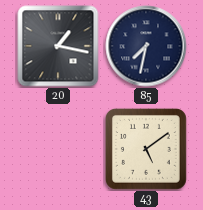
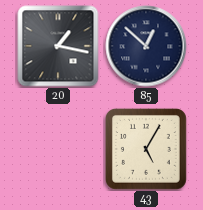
85: 7:32 -> 12:52
43: 5:09 -> 5:05
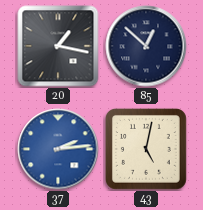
37: none -> 2:14
43: 5:05 -> 5:02
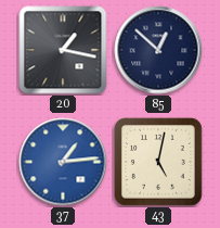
37: 2:14 -> 1:14
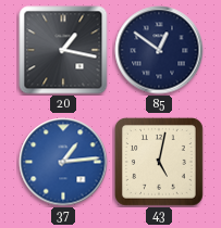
85: 12:52 -> 12:51
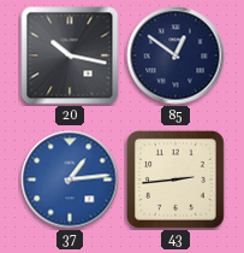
20: 1:17 -> 10:17
43: 5:02 -> 2:44
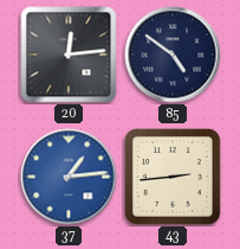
20: 10:17 -> 12:14
85: 12:51 -> 4:51
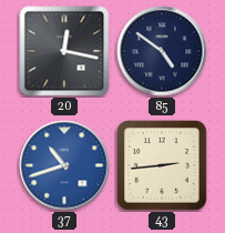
20: 12:14 -> 12:17
37: 1:14 -> 10:42
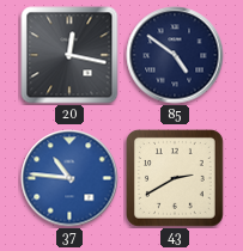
37: 10:42 -> 10:46
43: 2:44 -> 2:40
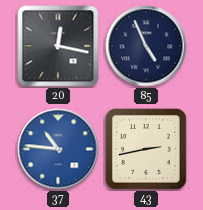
85: 4:51 -> 4:56
43: 2:40 -> 2:43
